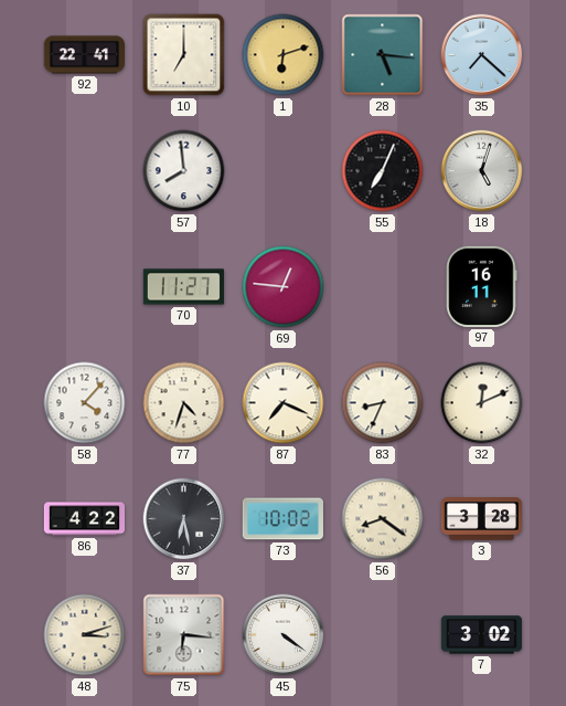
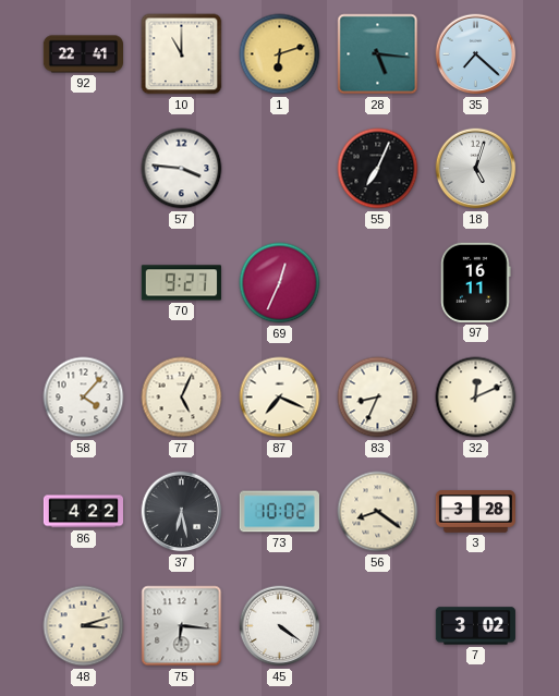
10: 7:00 -> 11:00
57: 7:59 -> 3:46
70: 11:27 -> 9:27
69: 12:46 -> 12:34
77: 4:33 -> 5:04
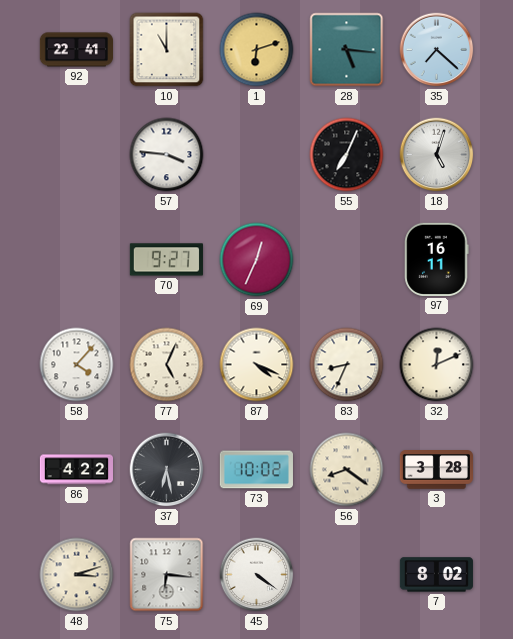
87: 7:19 -> 4:19
7: 3:02 -> 8:02
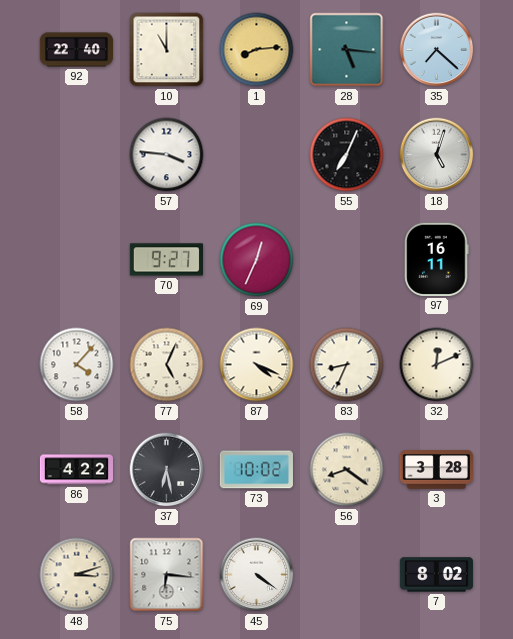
92: 22:41 -> 22:40
1: 6:12 -> 8:14
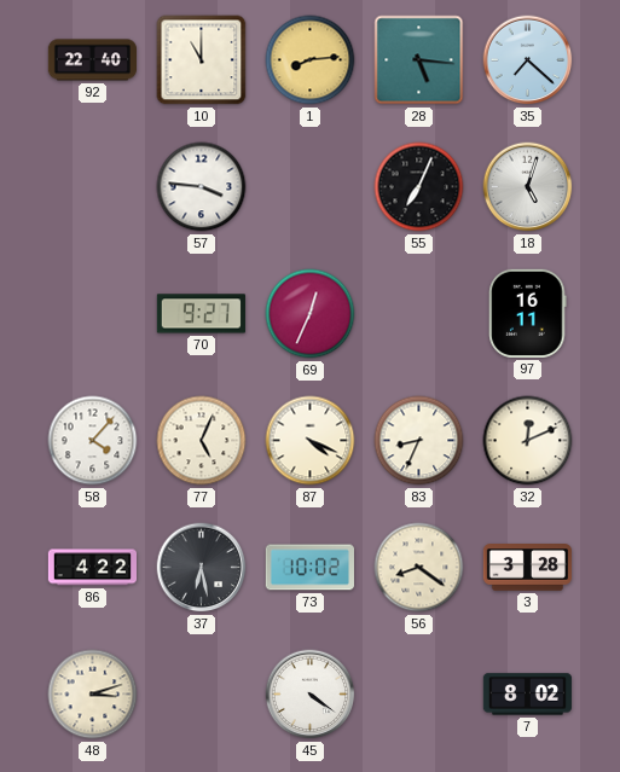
75: 6:16 -> none
